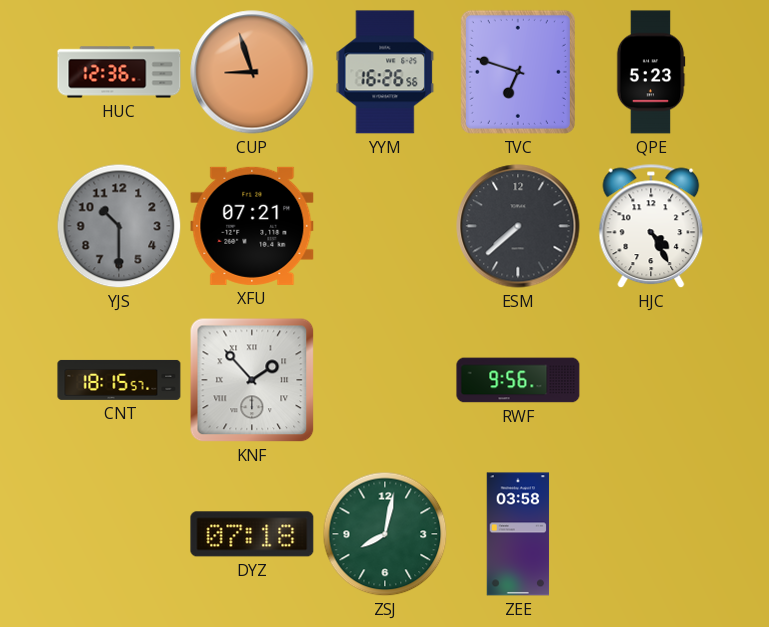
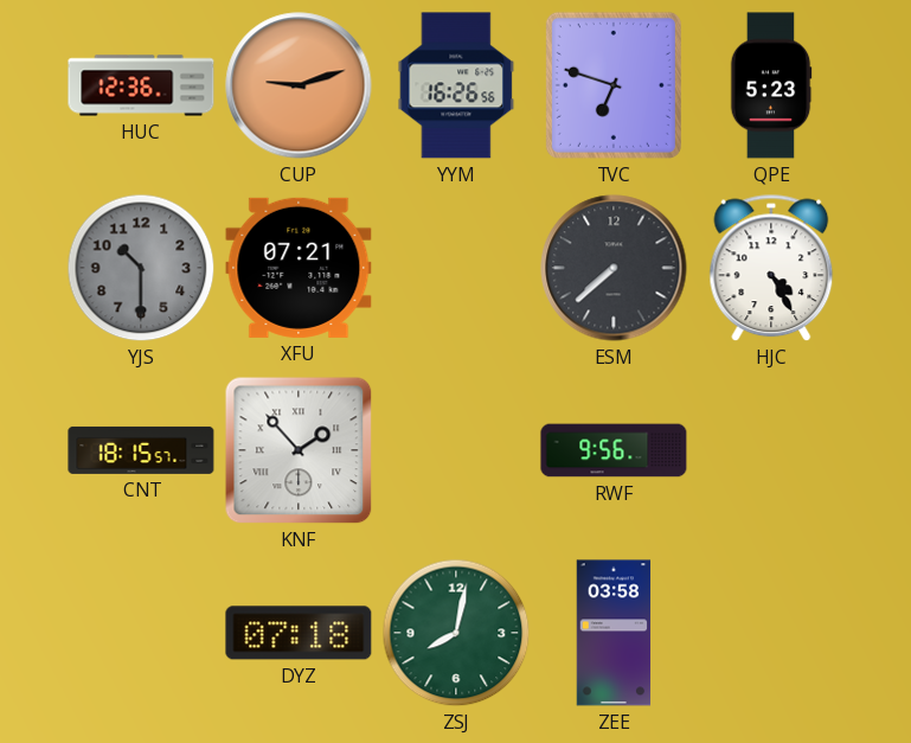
CUP: 8:57 -> 9:12
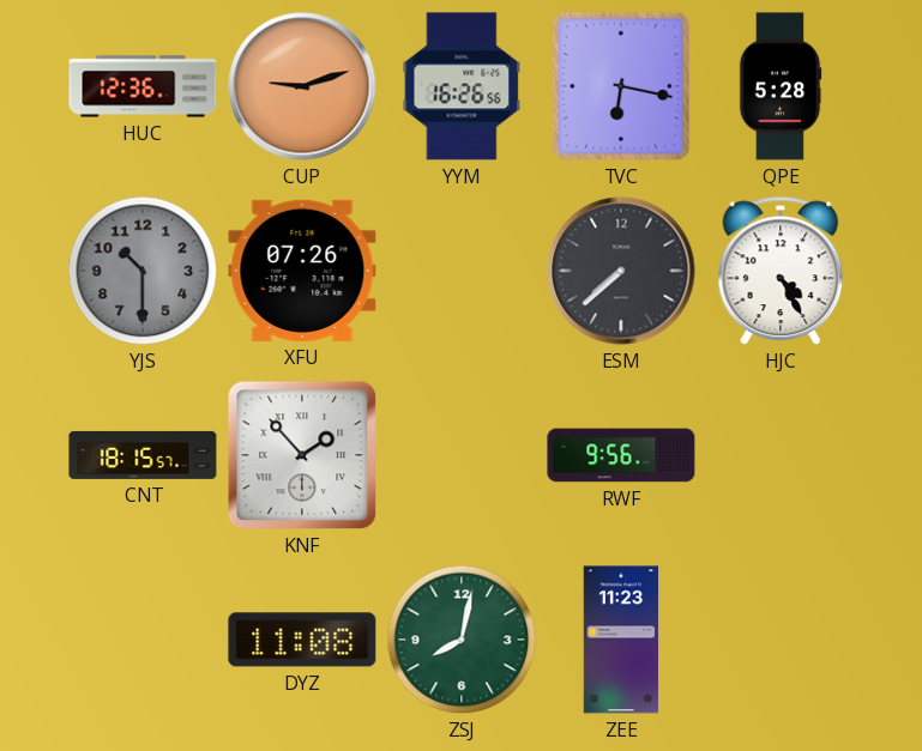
TVC: 6:48 -> 6:17
QPE: 5:23 -> 5:28
XFU: 07:21 -> 07:26
DYZ: 07:18 -> 11:08
ZEE: 03:58 -> 11:23
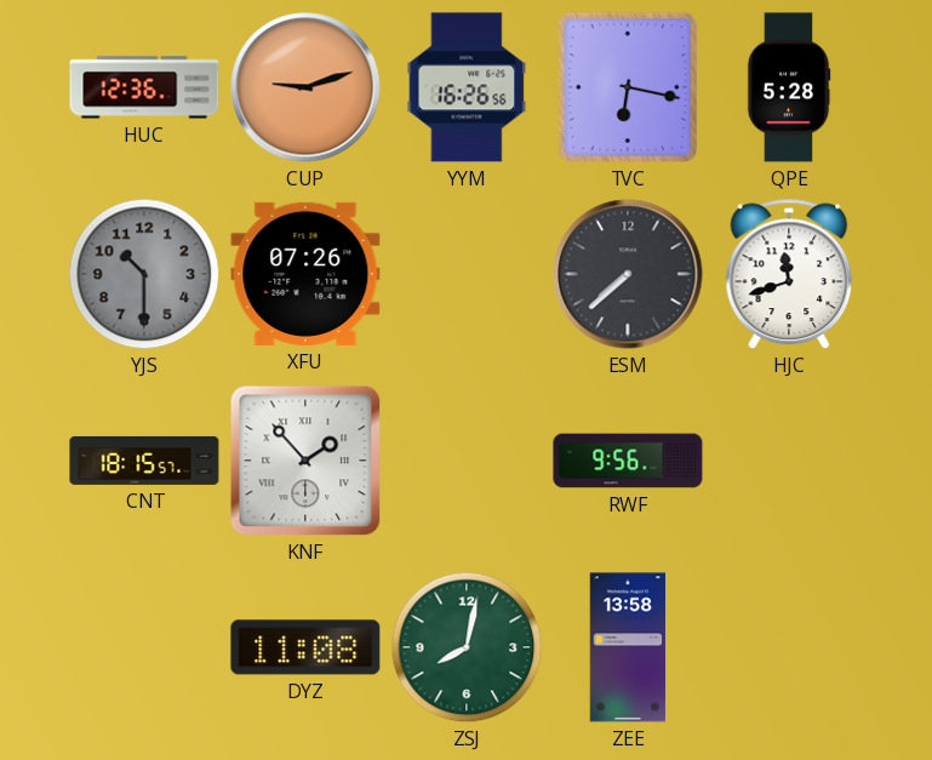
HJC: 4:25 -> 11:42
ZEE: 11:23 -> 13:58
